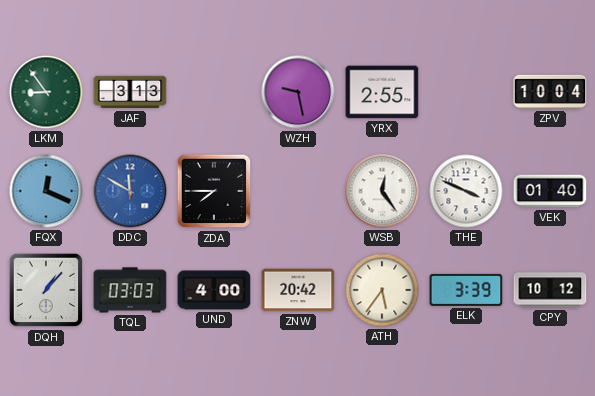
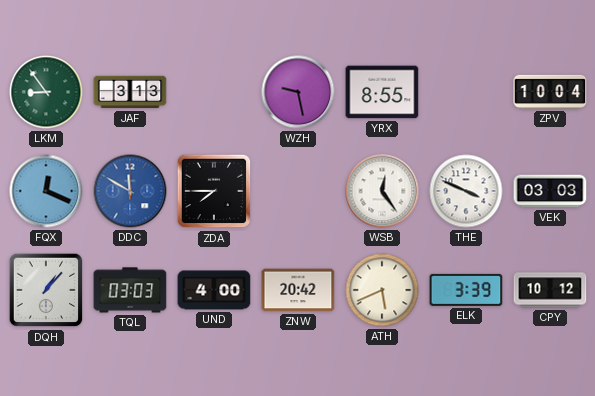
YRX: 2:55 -> 8:55
VEK: 01:40 -> 03:03
ATH: 5:36 -> 5:41
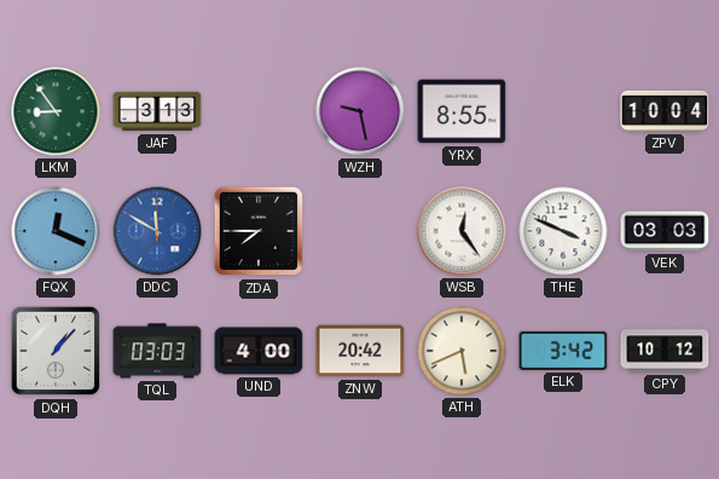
ELK: 3:39 -> 3:42
